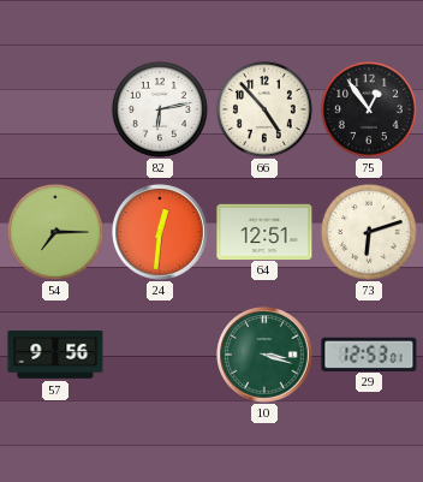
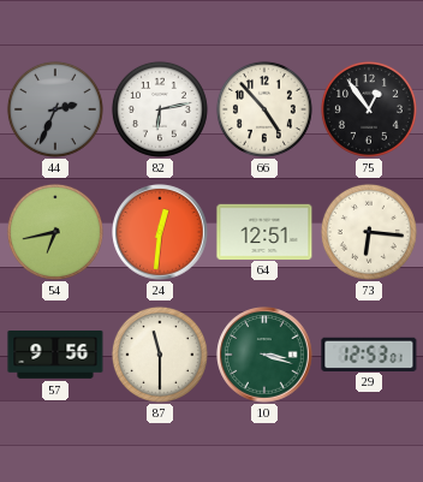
44: none -> 2:34
54: 7:15 -> 6:43
73: 6:12 -> 6:16
87: none -> 11:30
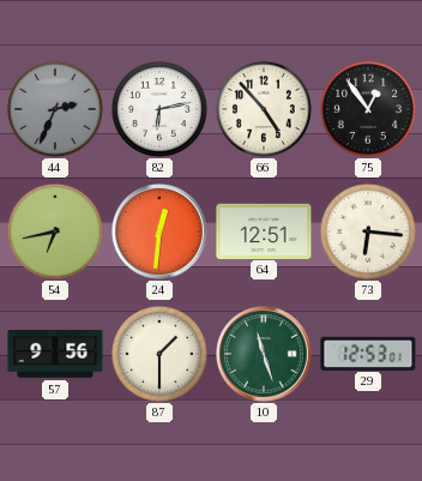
87: 11:30 -> 1:30
10: 3:18 -> 11:27
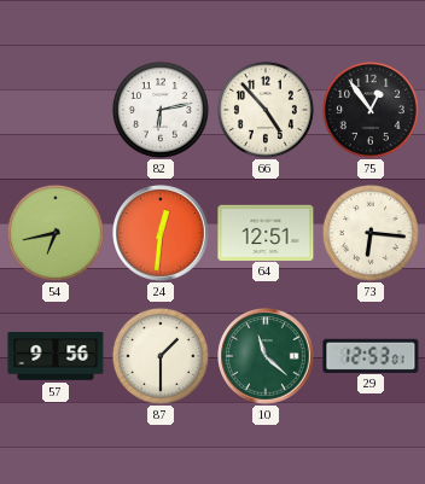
44: 2:34 -> none
10: 11:27 -> 11:22
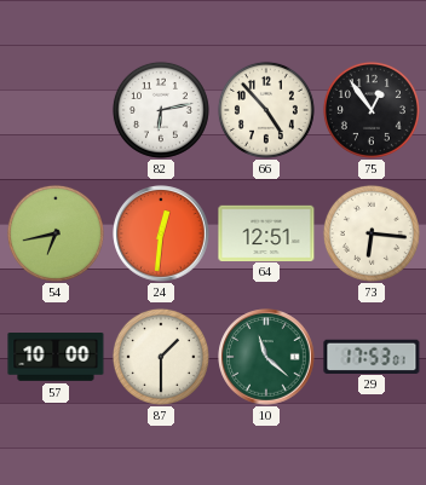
57: 9:56 -> 10:00
29: 12:53 -> 17:53
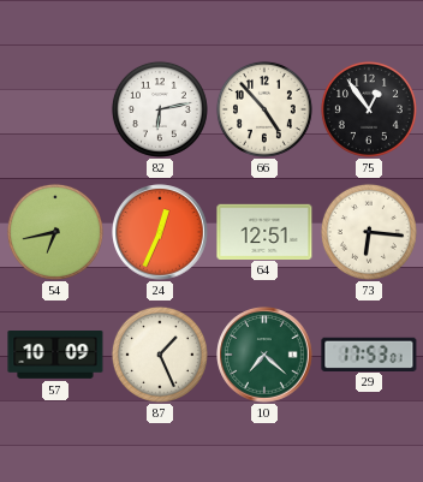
24: 12:31 -> 12:34
57: 10:00 -> 10:09
87: 1:30 -> 1:26
10: 11:22 -> 7:22
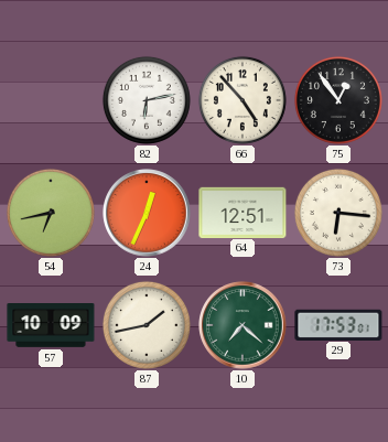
87: 1:26 -> 1:43
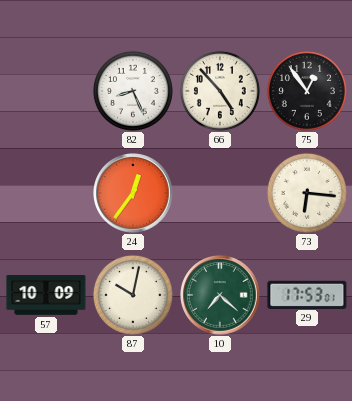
82: 6:13 -> 8:26
54: 6:43 -> none
24: 12:34 -> 12:36
64: 12:51 -> none
87: 1:43 -> 10:02
